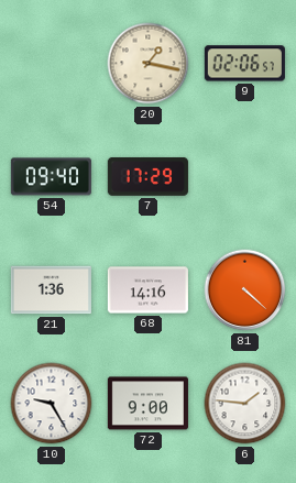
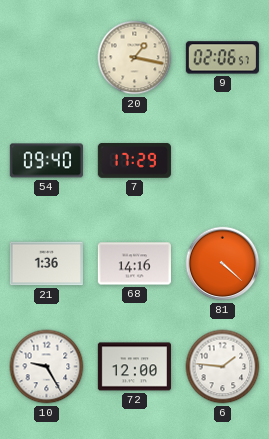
72: 9:00 -> 12:00
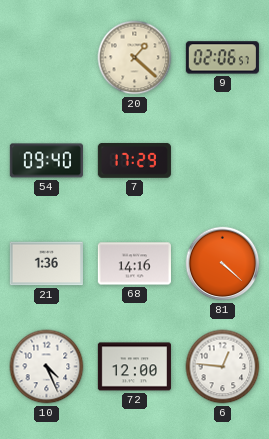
20: 1:17 -> 1:22
10: 9:25 -> 4:26
6: 1:46 -> 12:46
